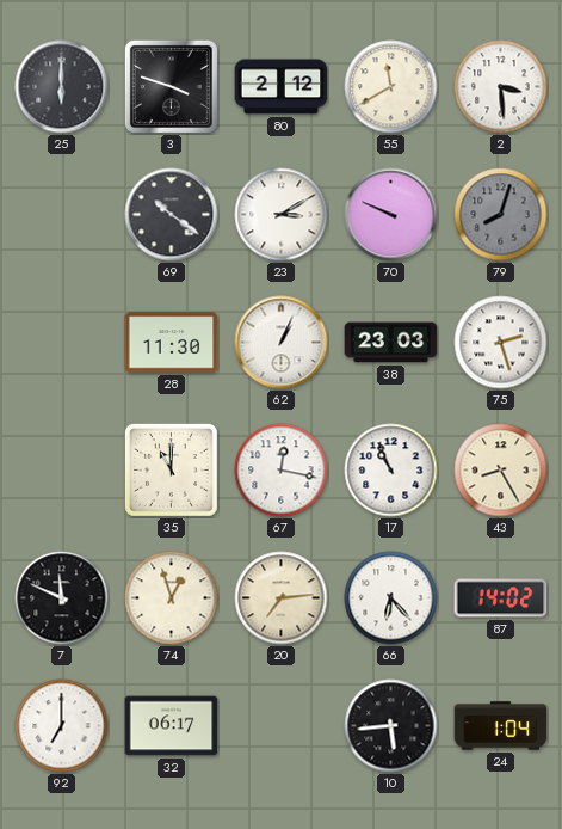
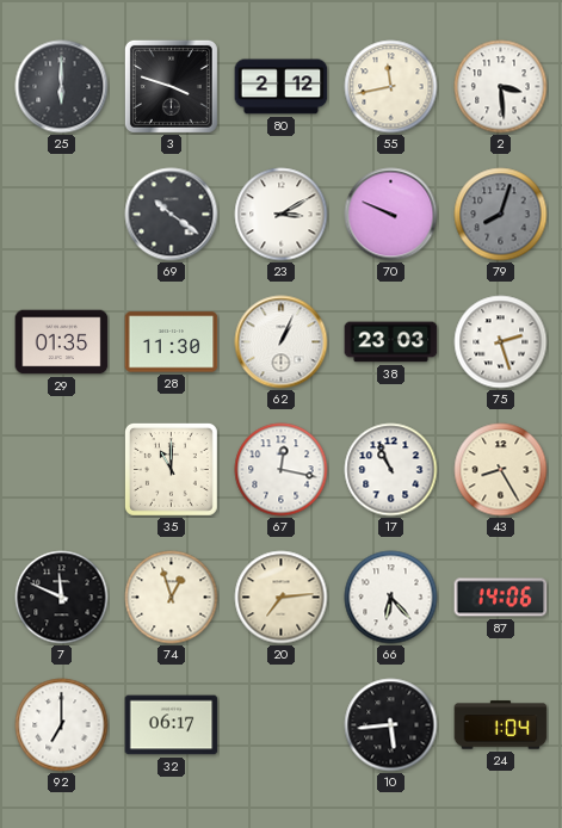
55: 11:40 -> 11:43
29: none -> 01:35
87: 14:02 -> 14:06
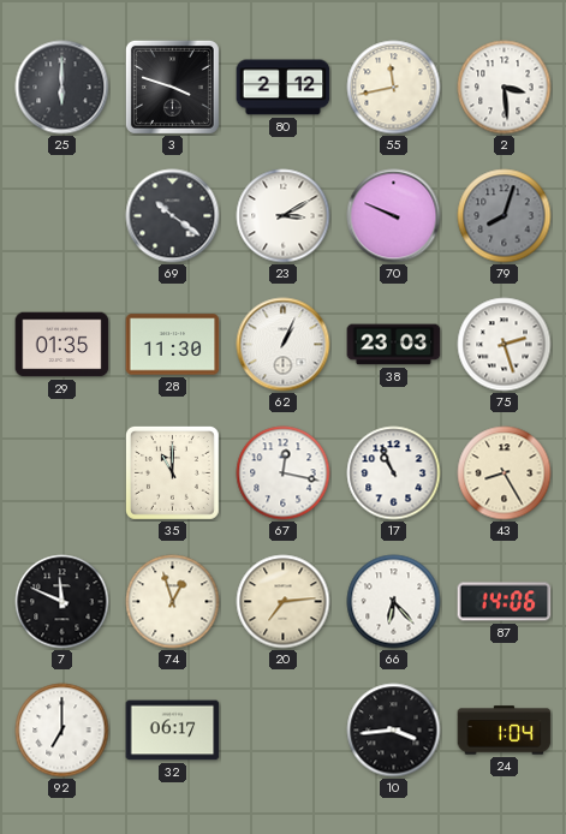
10: 5:44 -> 3:44
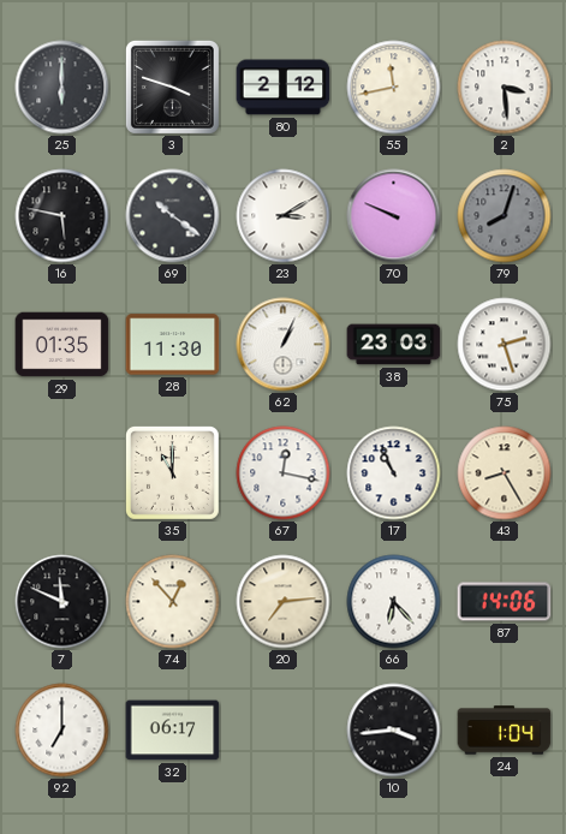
16: none -> 5:47
74: 12:57 -> 12:53
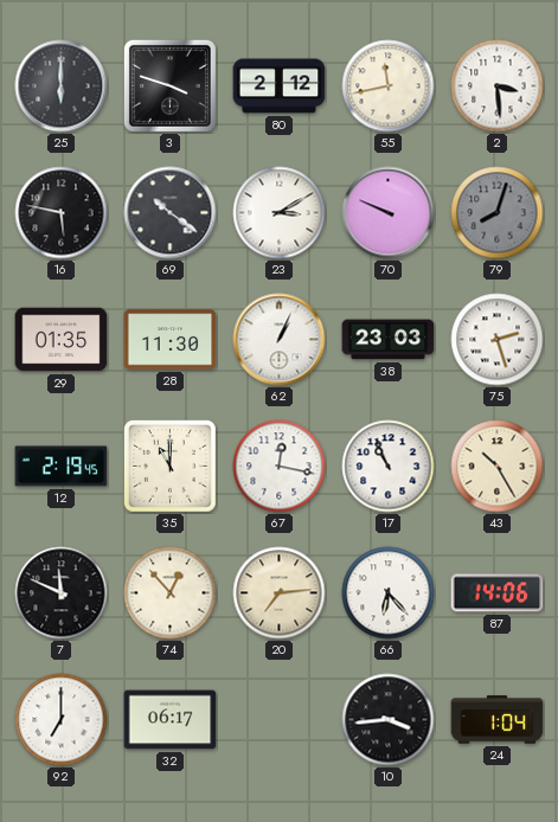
12: none -> 2:19
43: 8:25 -> 10:25
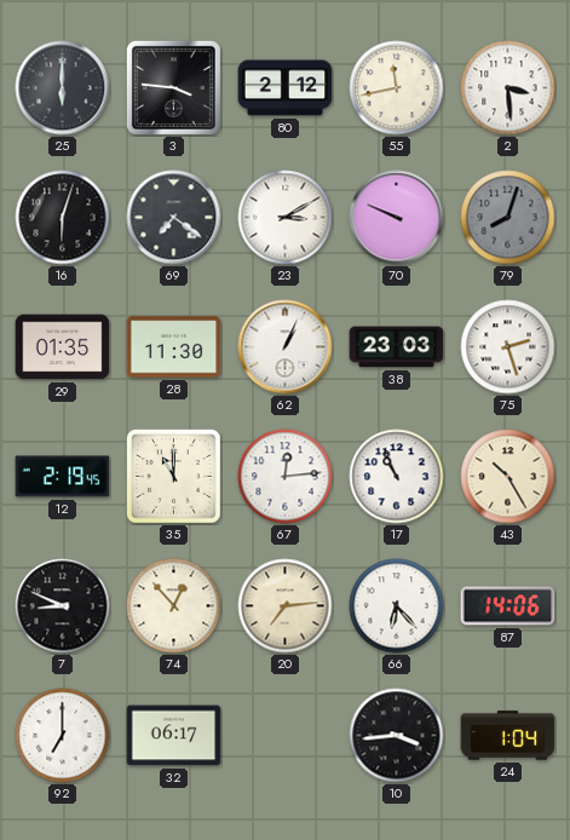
3: 3:48 -> 3:46
16: 5:47 -> 6:03
69: 10:21 -> 7:21
67: 12:17 -> 12:14
7: 11:49 -> 8:49
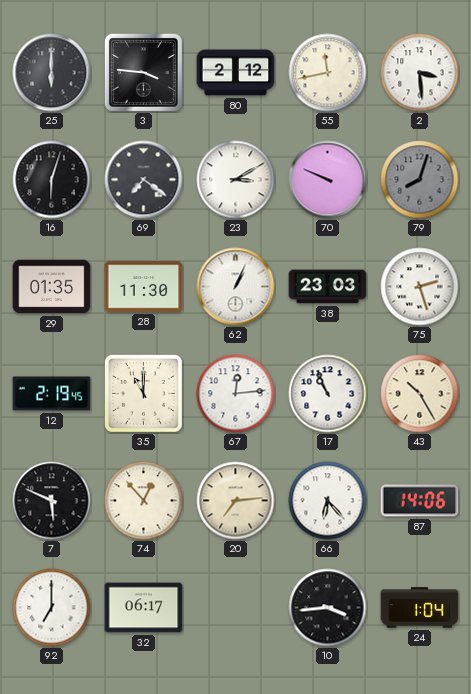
7: 8:49 -> 5:49
